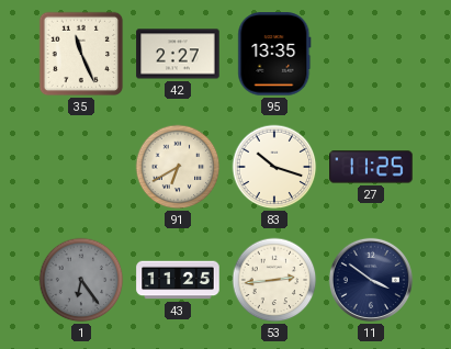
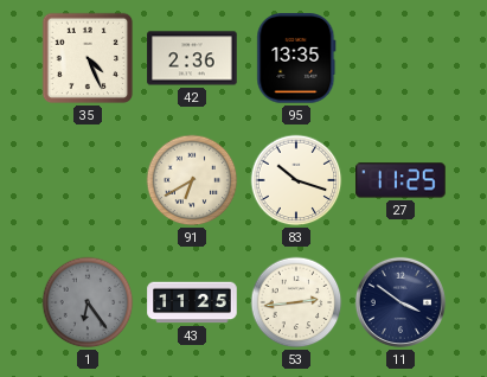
35: 11:26 -> 4:26
42: 2:27 -> 2:36
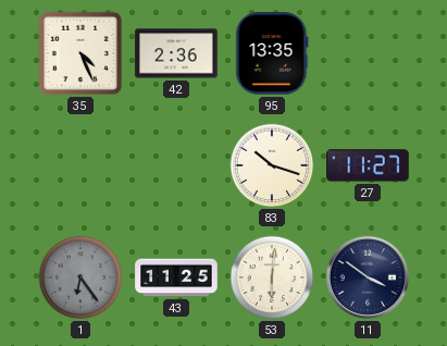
91: 6:40 -> none
27: 11:25 -> 11:27
53: 2:44 -> 6:01
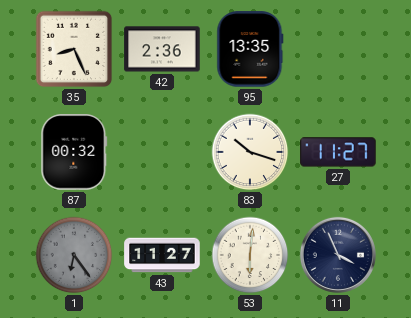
35: 4:26 -> 8:26
87: none -> 00:32
43: 11:25 -> 11:27
11: 3:51 -> 3:56
